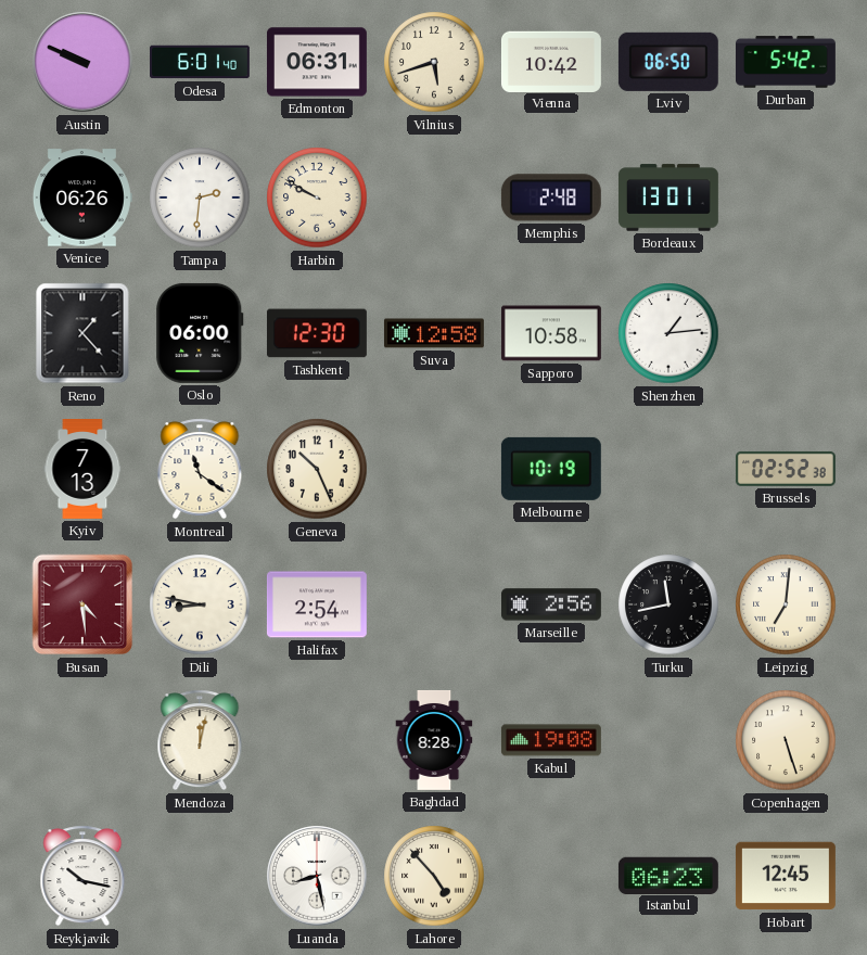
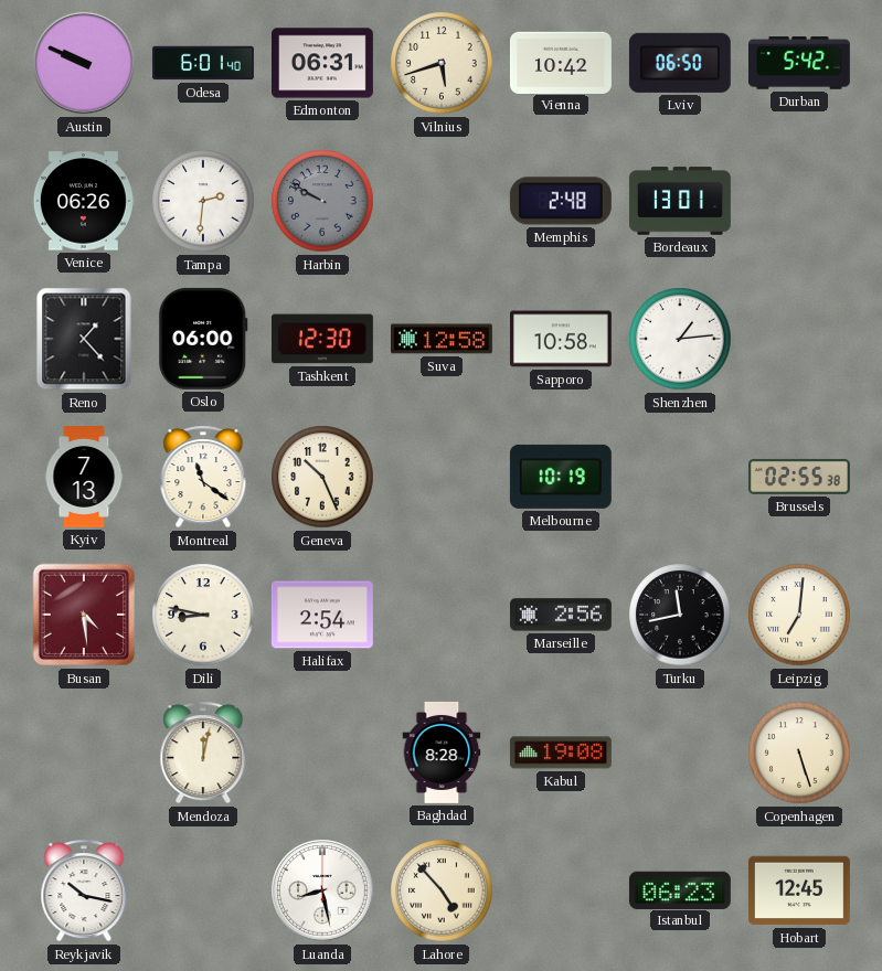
Harbin dial: cream -> grey
Brussels: 02:52 -> 02:55
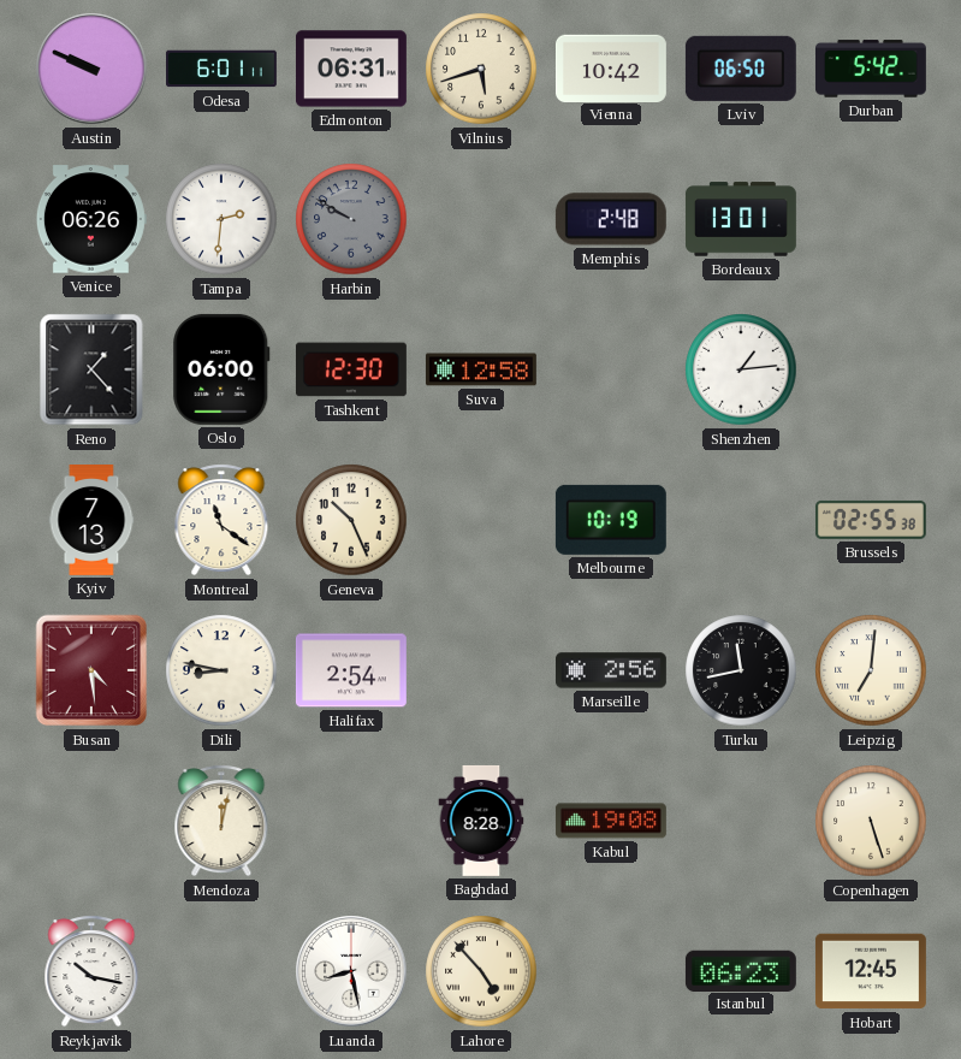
Odesa: 6:01:40 -> 6:01:11
Sapporo: 10:58 -> none
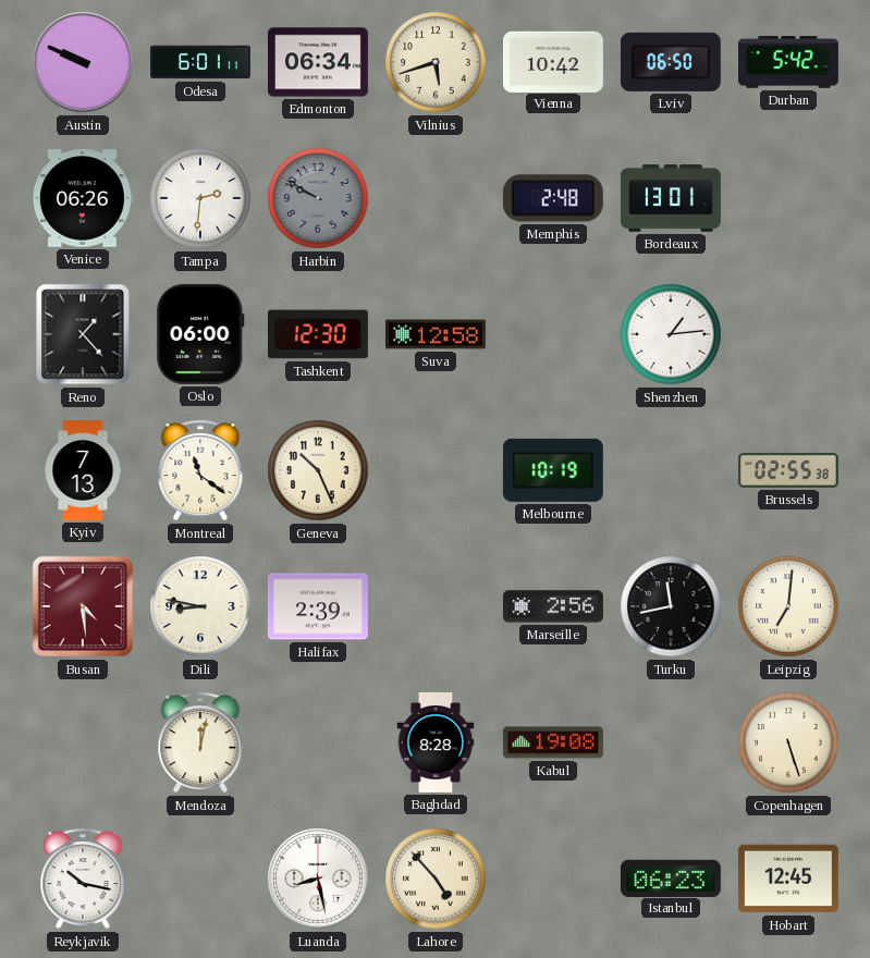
Edmonton: 06:31 -> 06:34
Halifax: 2:54 -> 2:39
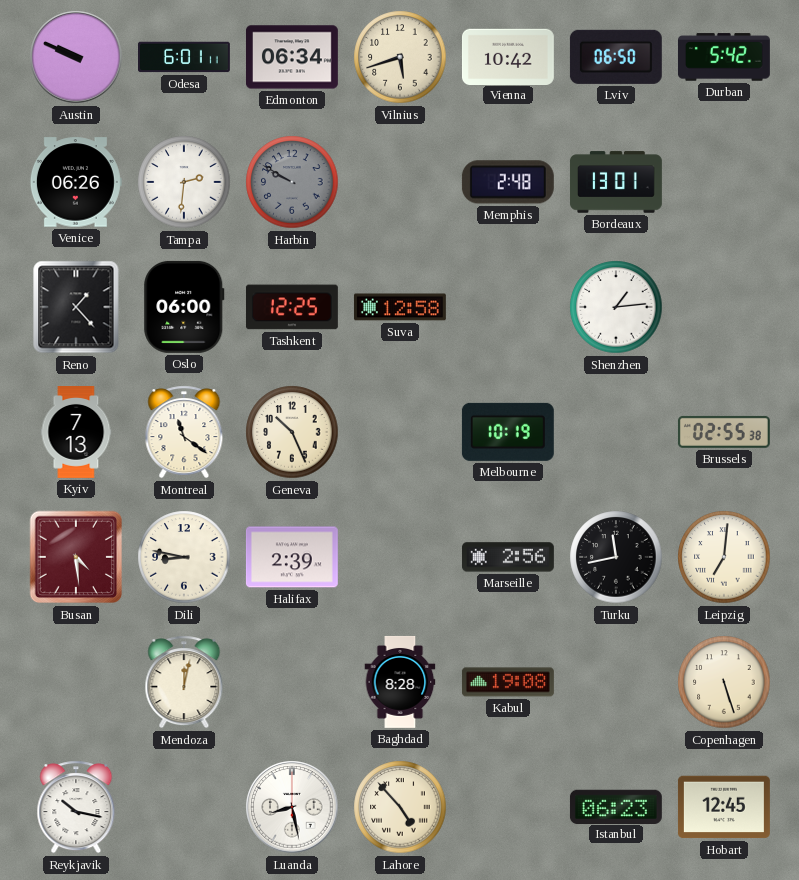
Tashkent: 12:30 -> 12:25
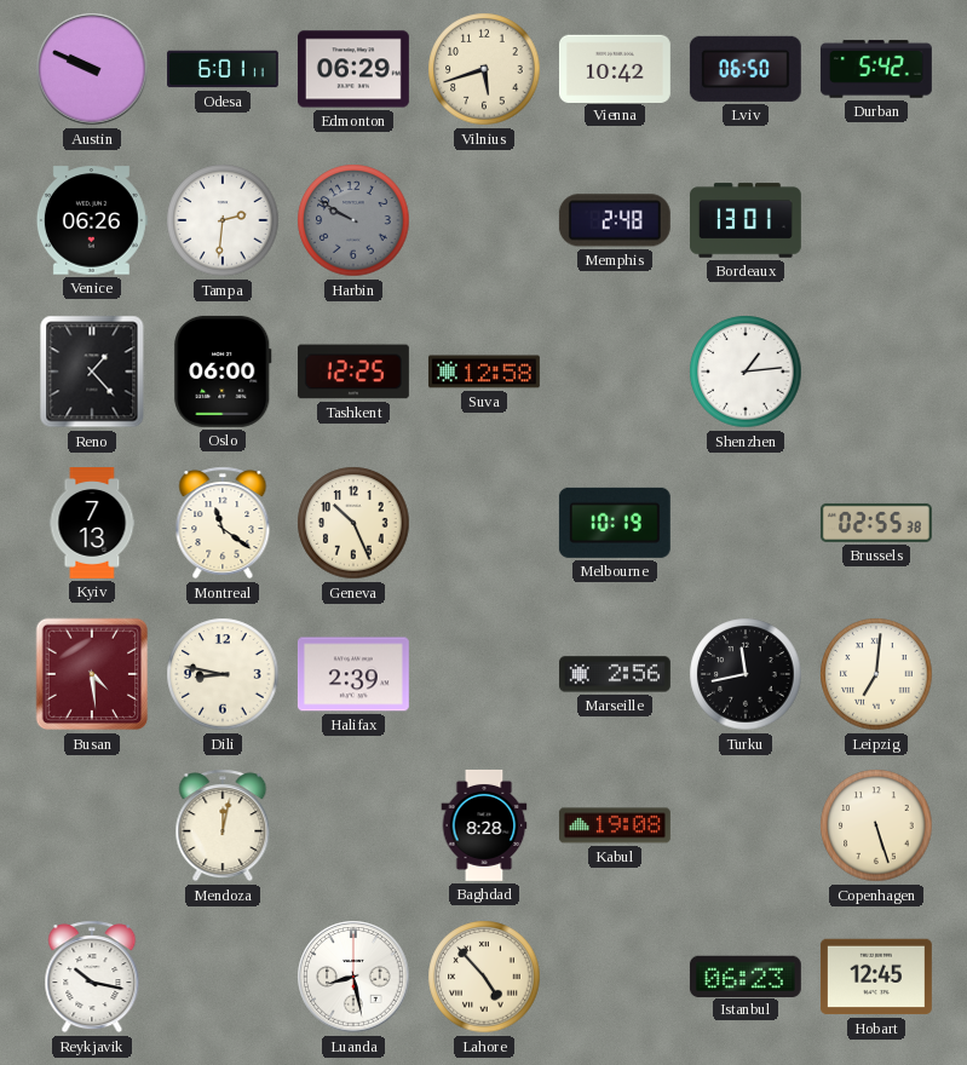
Edmonton: 06:34 -> 06:29
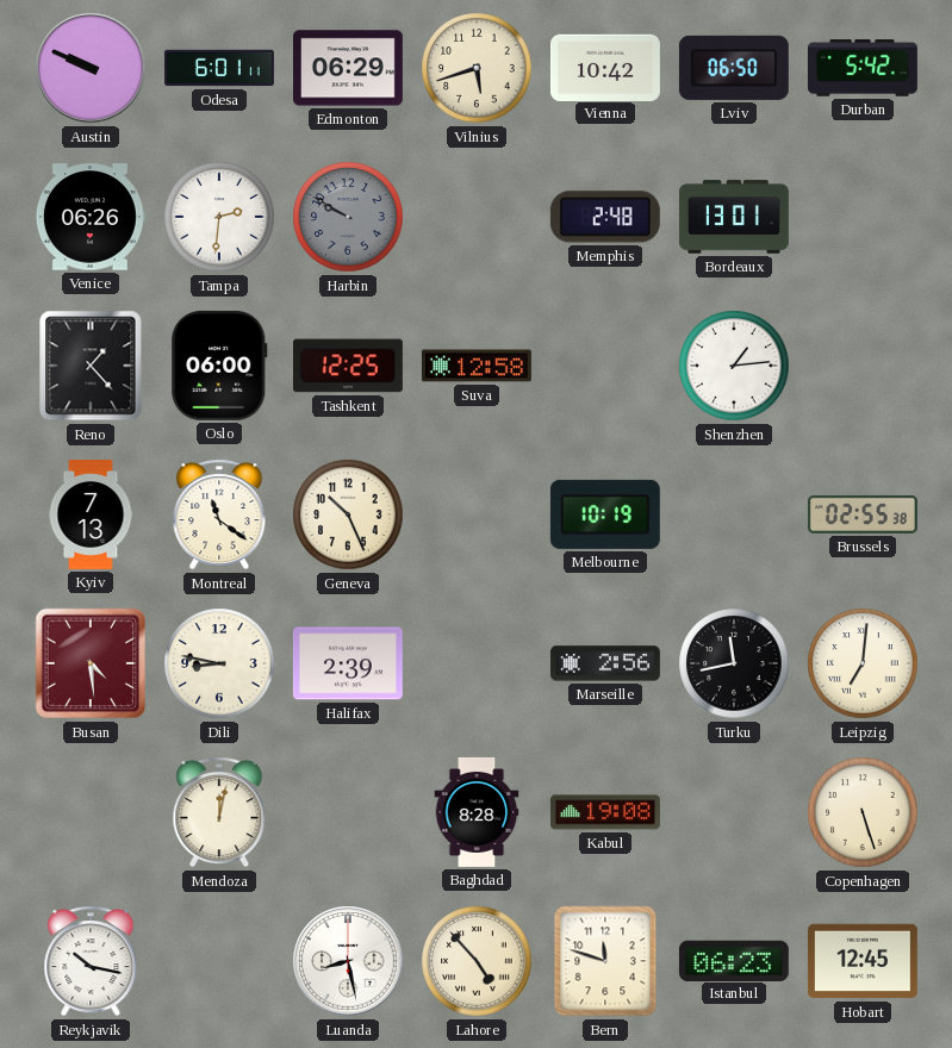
Bern: none -> 11:48
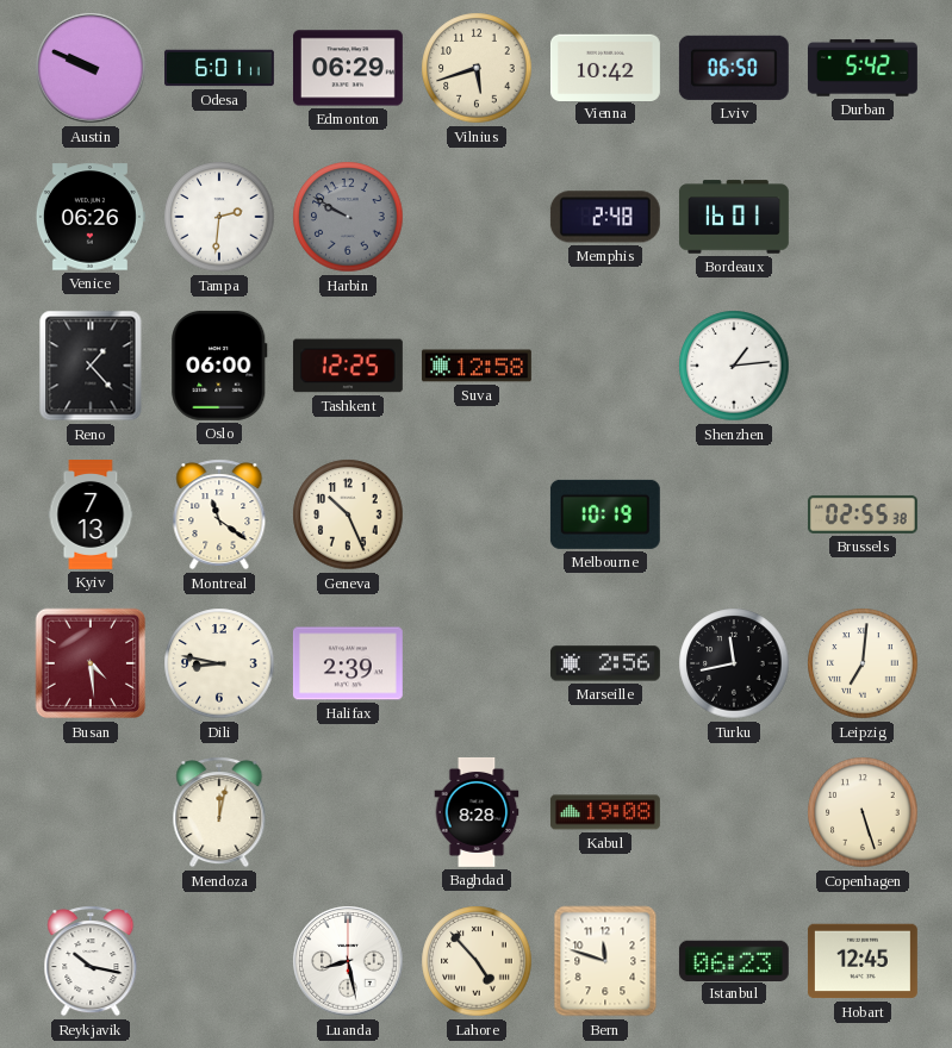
Bordeaux: 13:01 -> 16:01
